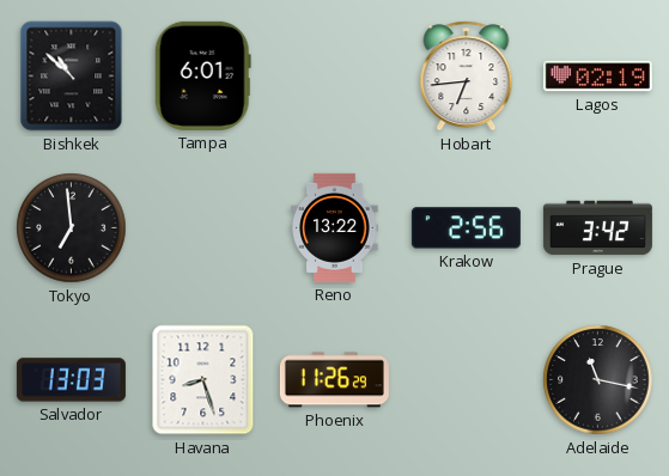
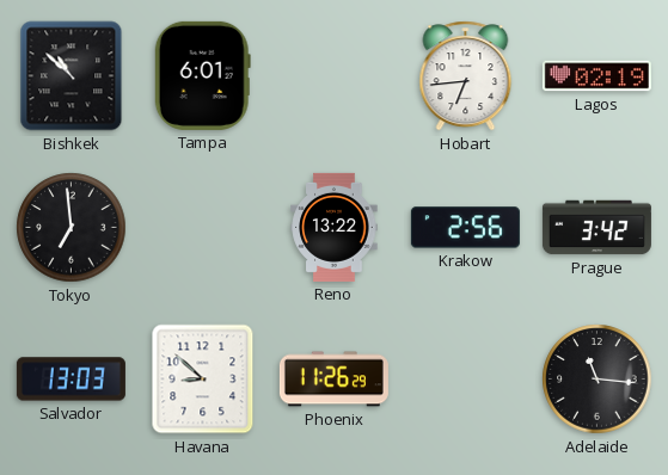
Havana: 8:27 -> 8:52
Adelaide: 11:17 -> 11:16
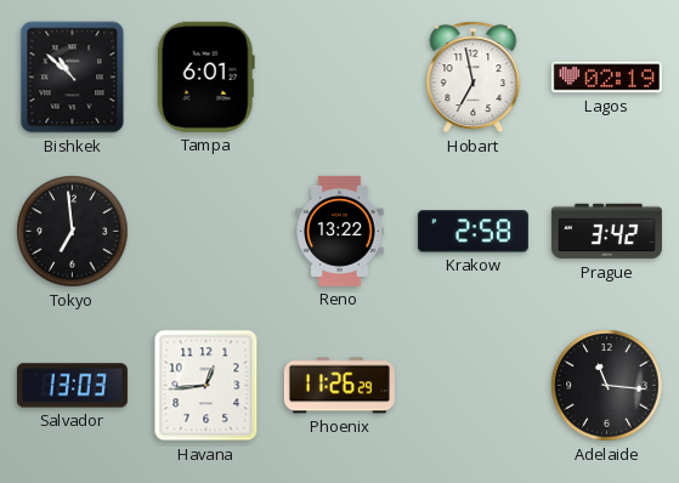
Hobart: 6:44 -> 6:58
Krakow: 2:56 -> 2:58
Havana: 8:52 -> 12:44
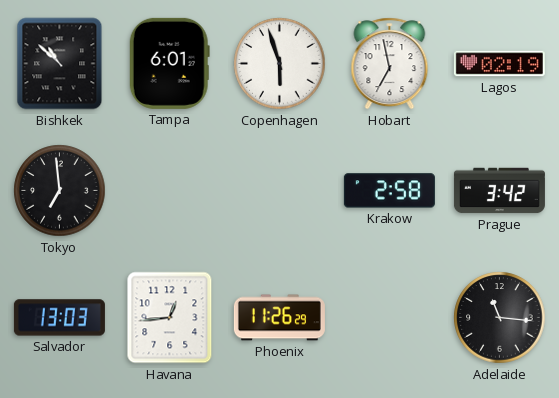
Copenhagen: none -> 5:57
Reno: 13:22 -> none
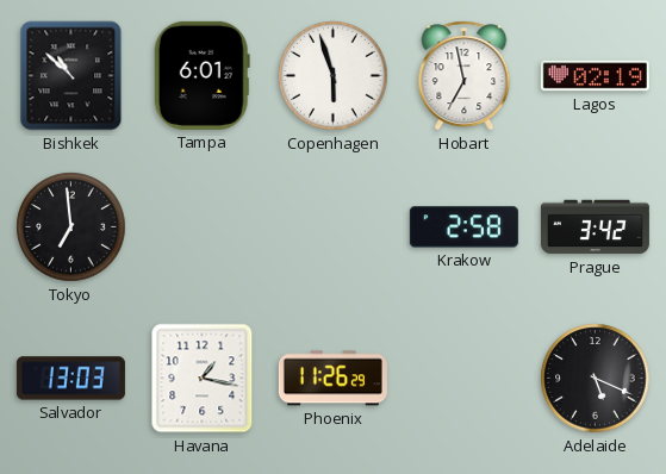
Havana: 12:44 -> 1:17
Adelaide: 11:16 -> 5:19
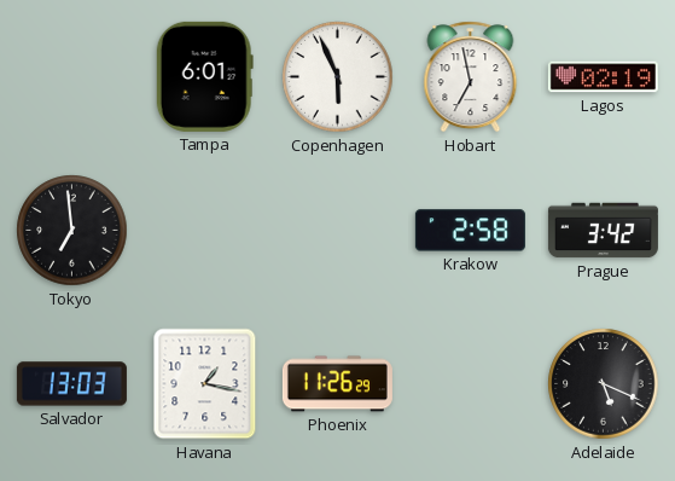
Bishkek: 10:52 -> none
Copenhagen: 5:57 -> 5:56
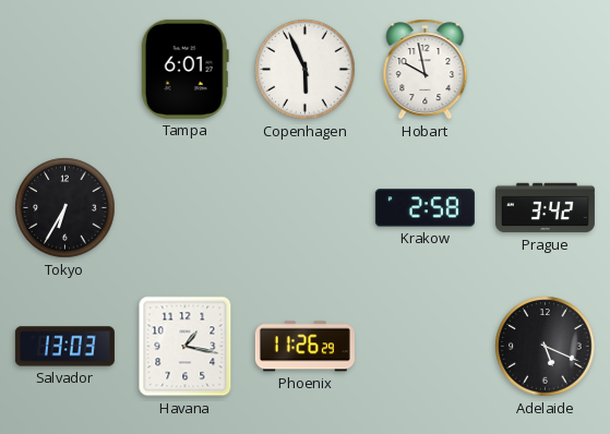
Hobart: 6:58 -> 9:58
Lagos: 02:19 -> none
Tokyo: 6:59 -> 6:35
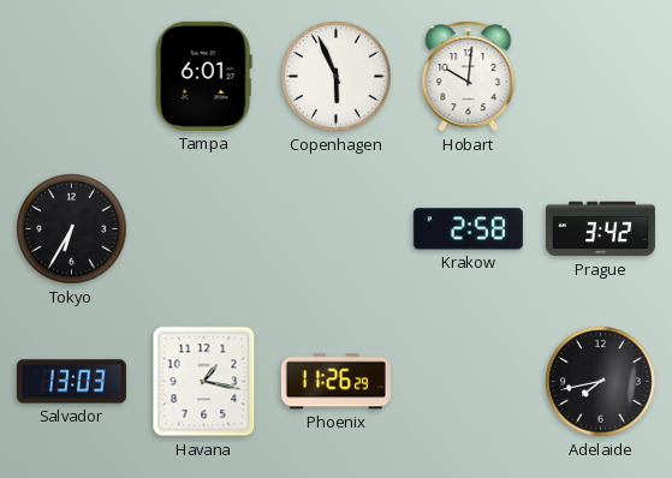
Hobart: 9:58 -> 10:01
Adelaide: 5:19 -> 7:43
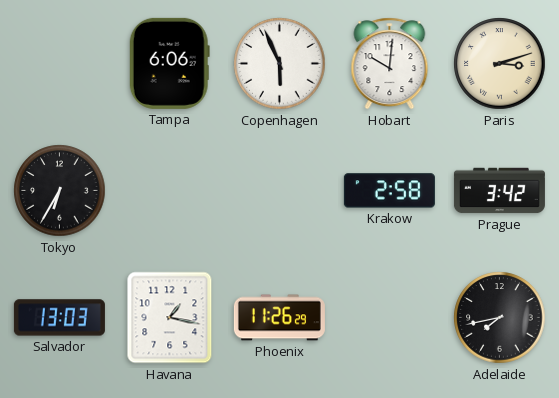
Tampa: 6:01 -> 6:06
Paris: none -> 3:12
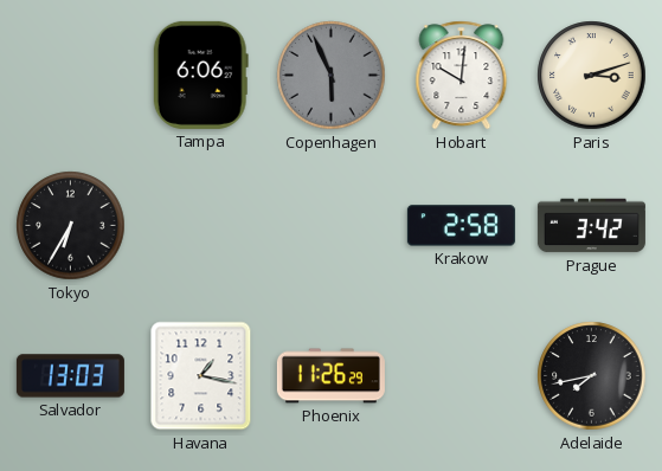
Copenhagen dial: white -> grey
